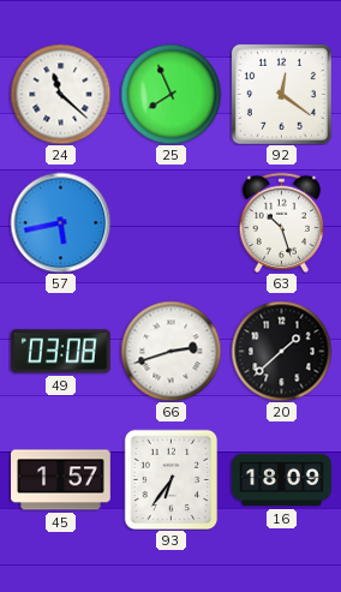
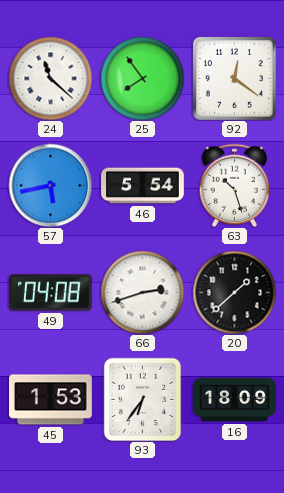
25: 7:56 -> 7:54
46: none -> 5:54
49: 03:08 -> 04:08
45: 1:57 -> 1:53
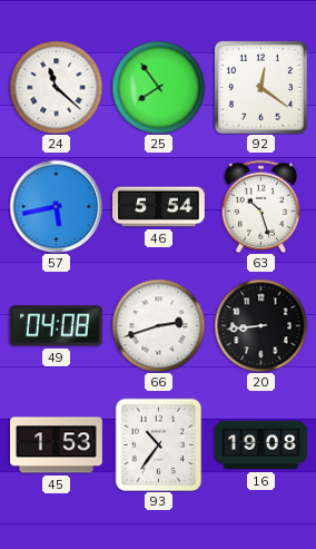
20: 1:38 -> 8:44
93: 6:36 -> 10:36
16: 18:09 -> 19:08
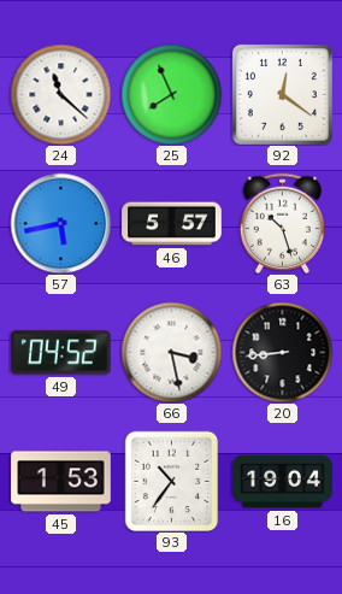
25: 7:54 -> 7:56
46: 5:54 -> 5:57
49: 04:08 -> 04:52
66: 2:42 -> 3:28
16: 19:08 -> 19:04
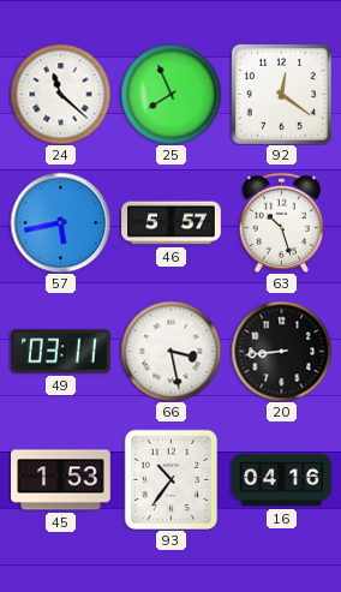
49: 04:52 -> 03:11
16: 19:04 -> 04:16
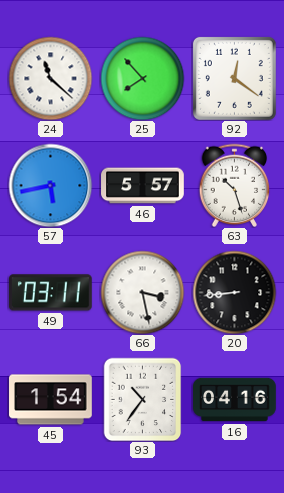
25: 7:56 -> 7:53
45: 1:53 -> 1:54
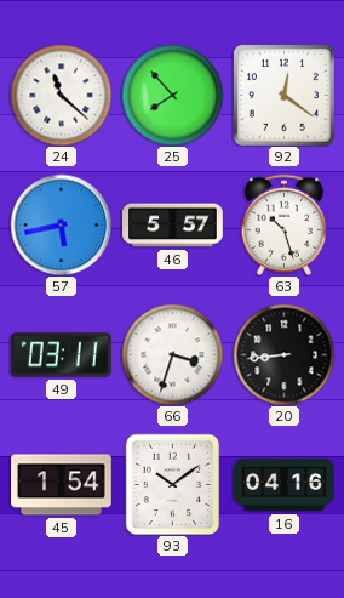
66: 3:28 -> 3:33
93: 10:36 -> 10:09
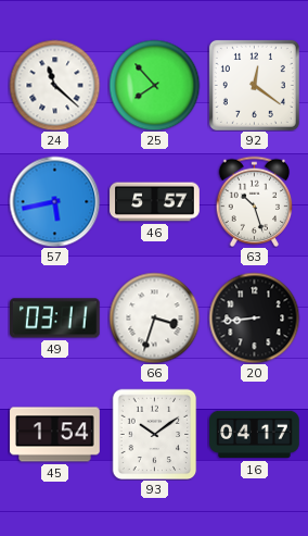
16: 04:16 -> 04:17
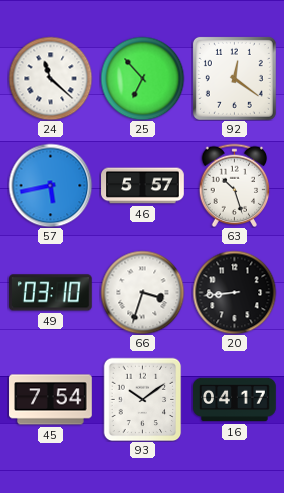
25: 7:53 -> 6:53
49: 03:11 -> 03:10
45: 1:54 -> 7:54
